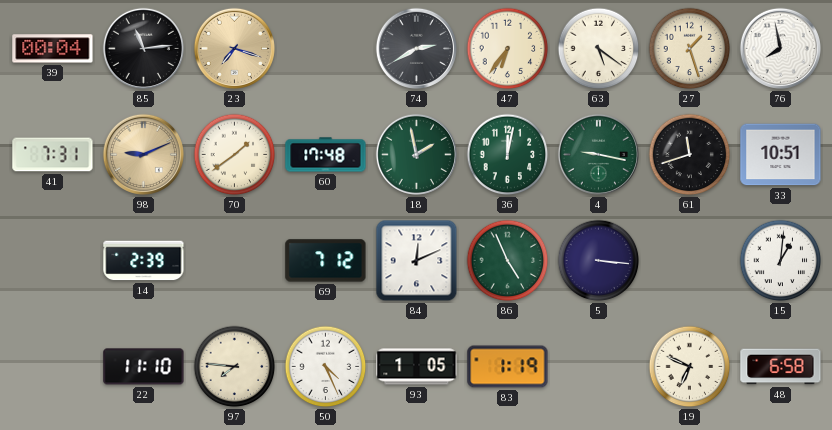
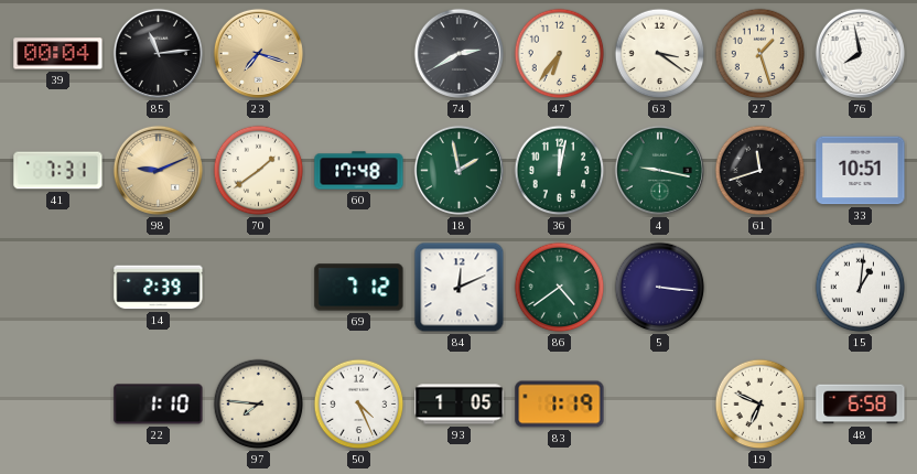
63: 5:21 -> 3:21
86: 4:56 -> 4:39
22: 11:10 -> 1:10
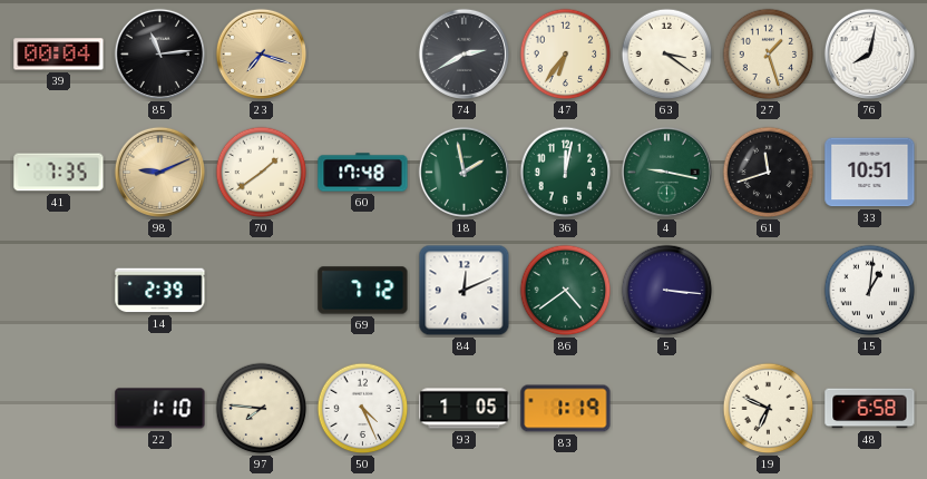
76: 7:58 -> 8:02
41: 7:31 -> 7:35
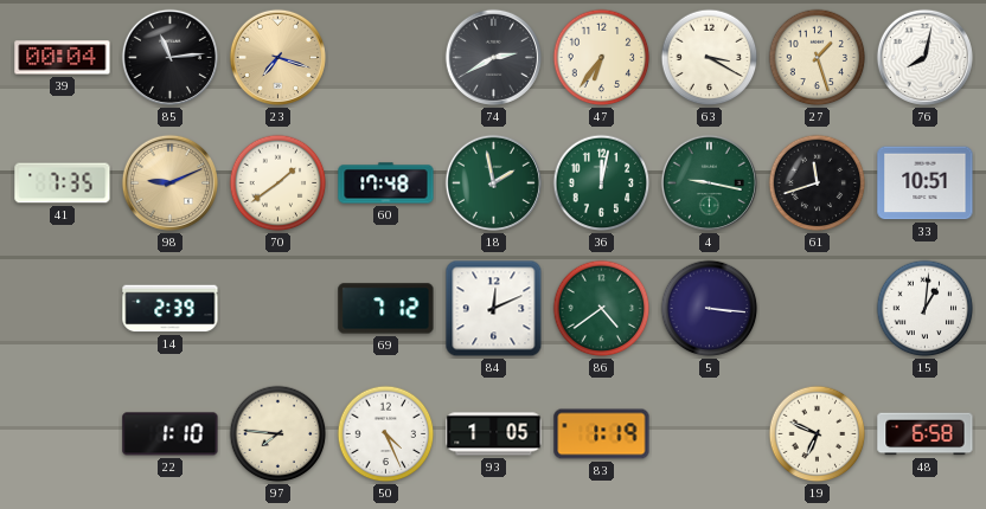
63: 3:21 -> 3:20
